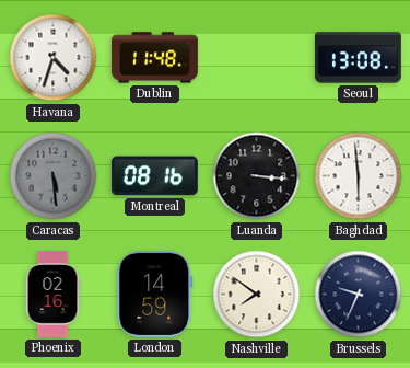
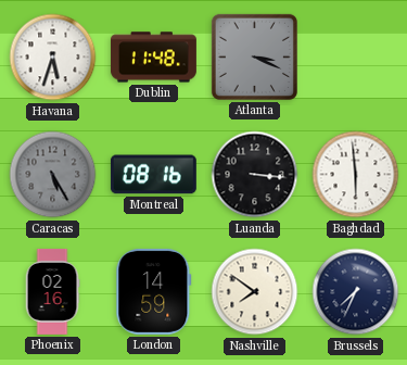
Havana: 4:33 -> 5:33
Atlanta: none -> 3:19
Seoul: 13:08 -> none
Caracas: 5:29 -> 5:25
Brussels: 9:34 -> 7:34
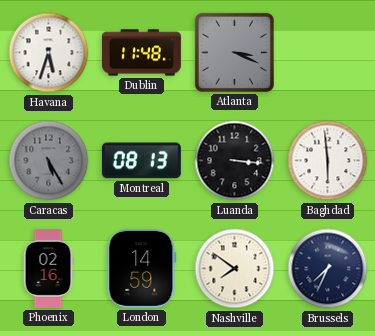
Montreal: 08:16 -> 08:13
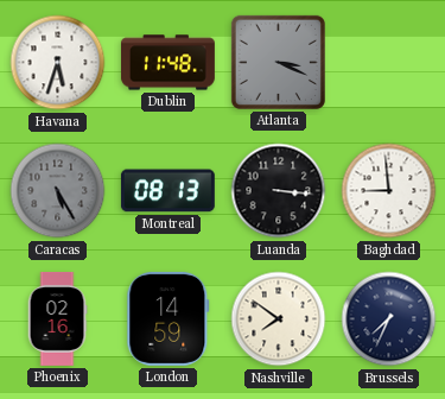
Baghdad: 5:59 -> 8:59
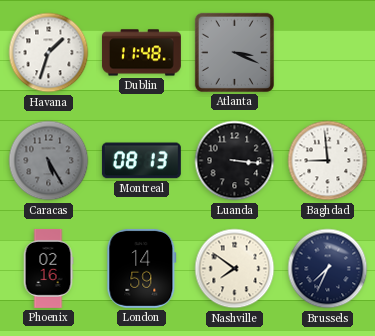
Havana: 5:33 -> 1:33
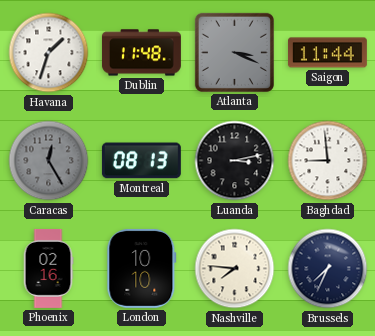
Saigon: none -> 11:44
Caracas: 5:25 -> 12:25
Luanda: 3:16 -> 3:13
London: 14:59 -> 10:10
Nashville: 7:51 -> 7:46
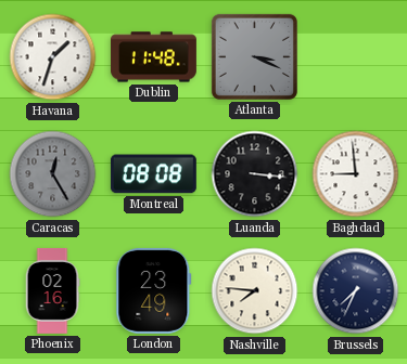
Saigon: 11:44 -> none
Montreal: 08:13 -> 08:08
Luanda: 3:13 -> 3:16
London: 10:10 -> 23:49
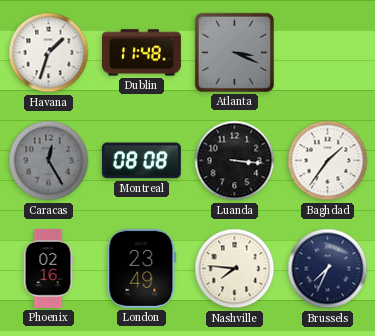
Baghdad: 8:59 -> 1:36
